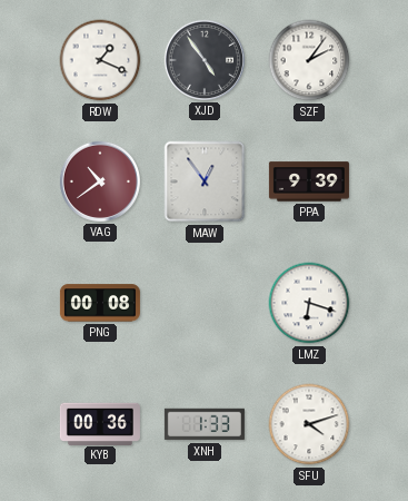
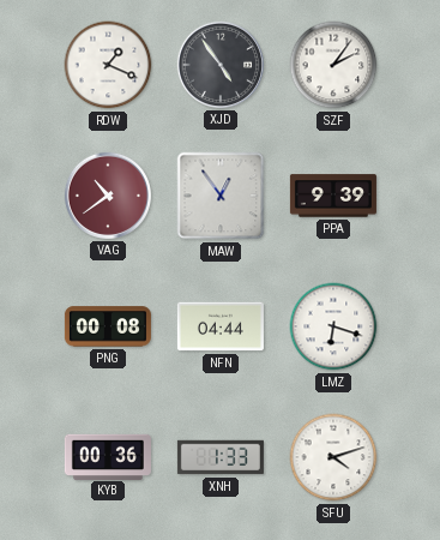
NFN: none -> 04:44
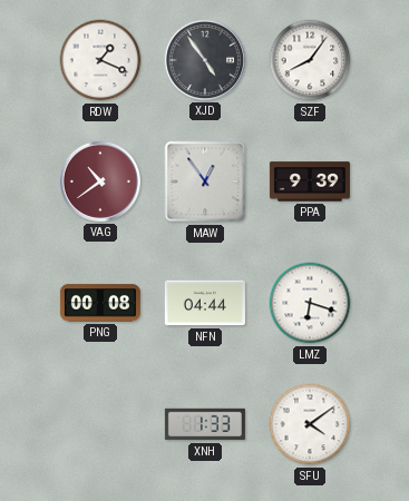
SZF: 2:06 -> 8:06
KYB: 00:36 -> none
SFU: 4:12 -> 4:09
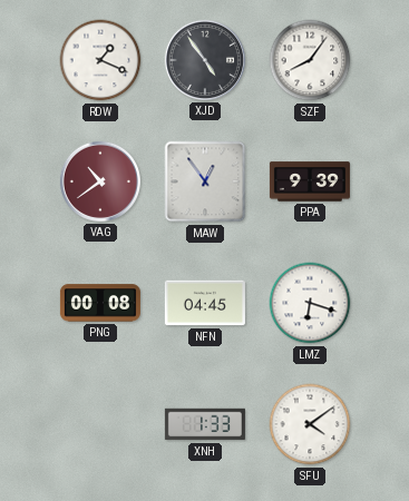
NFN: 04:44 -> 04:45
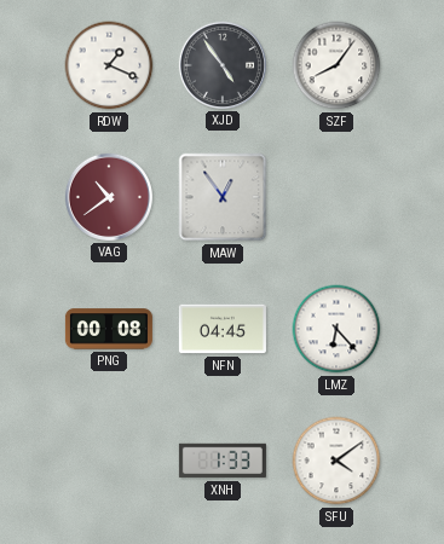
PPA: 9:39 -> none
LMZ: 6:18 -> 6:23
